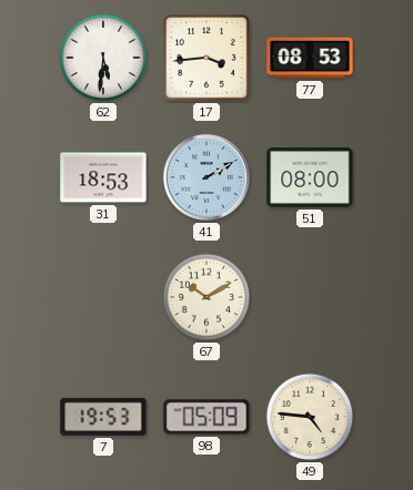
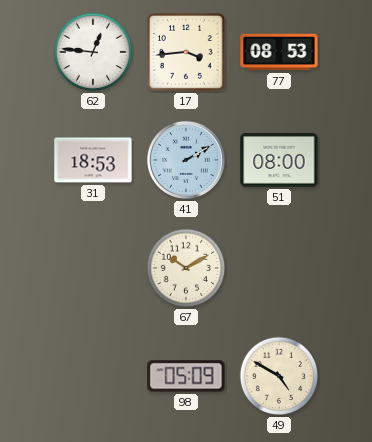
62: 5:31 -> 12:46
7: 19:53 -> none
49: 4:46 -> 4:50
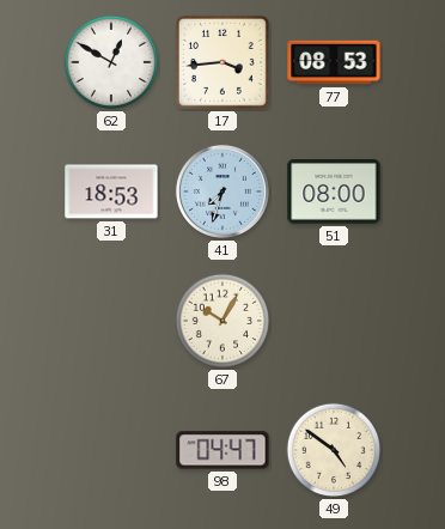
62: 12:46 -> 12:50
41: 2:10 -> 7:33
67: 10:10 -> 10:05
98: 05:09 -> 04:47
49: 4:50 -> 4:51
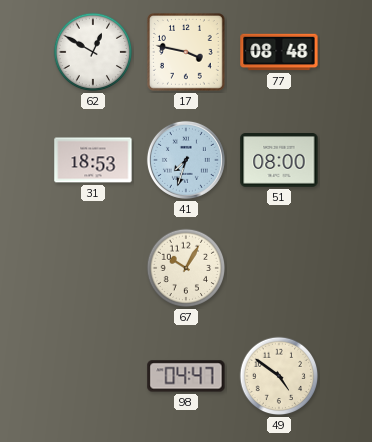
17: 3:44 -> 3:47
77: 08:53 -> 08:48
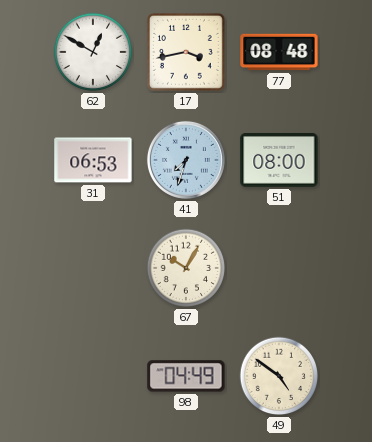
17: 3:47 -> 3:43
31: 18:53 -> 06:53
98: 04:47 -> 04:49
